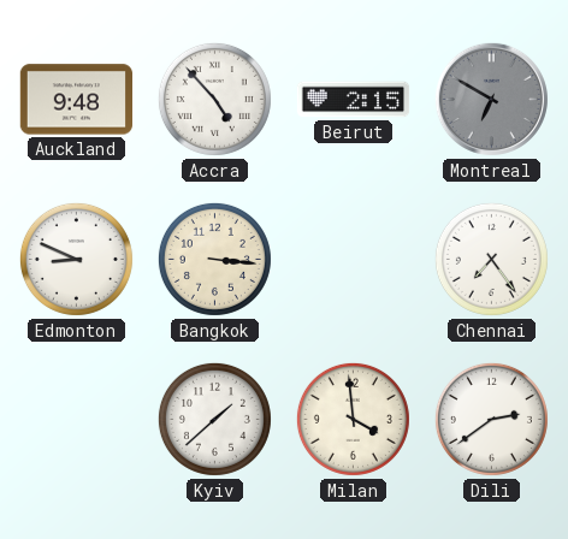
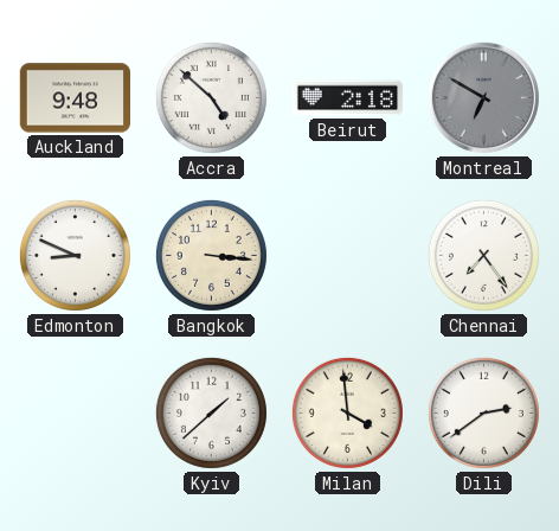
Accra: 4:53 -> 4:52
Beirut: 2:15 -> 2:18
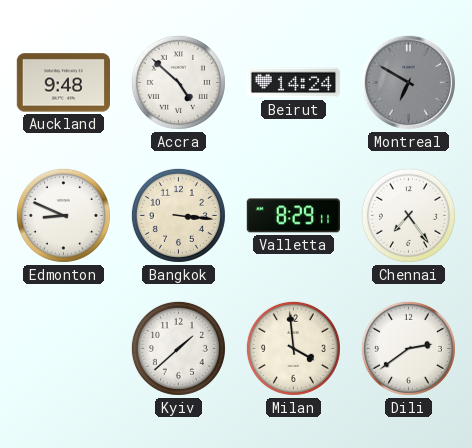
Beirut: 2:18 -> 14:24
Valletta: none -> 8:29
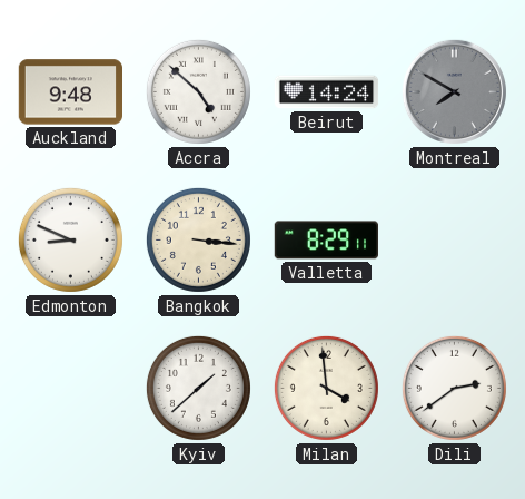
Montreal: 6:50 -> 7:50
Chennai: 7:24 -> none
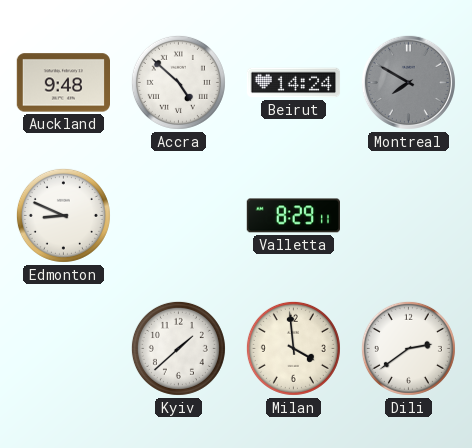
Bangkok: 3:16 -> none
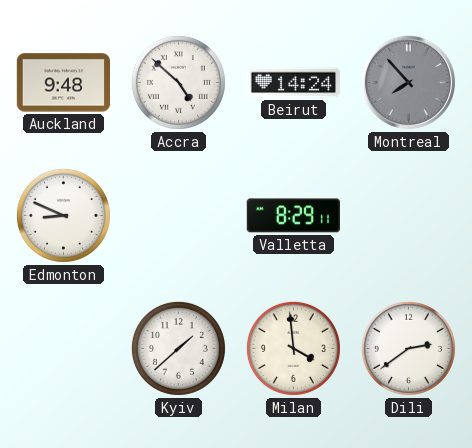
Montreal: 7:50 -> 7:53
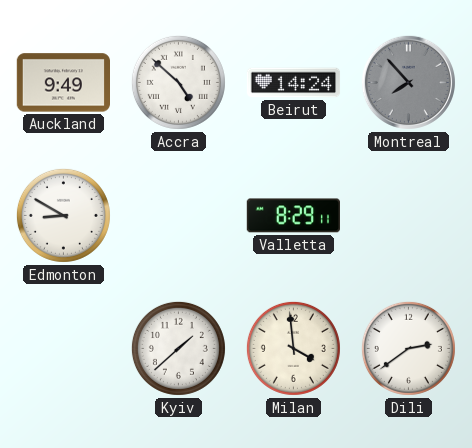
Auckland: 9:48 -> 9:49
Edmonton: 8:49 -> 8:50
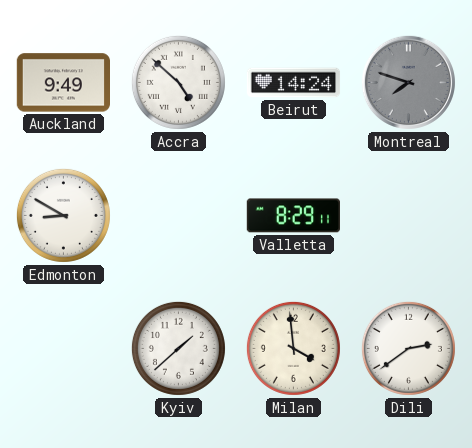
Montreal: 7:53 -> 7:48
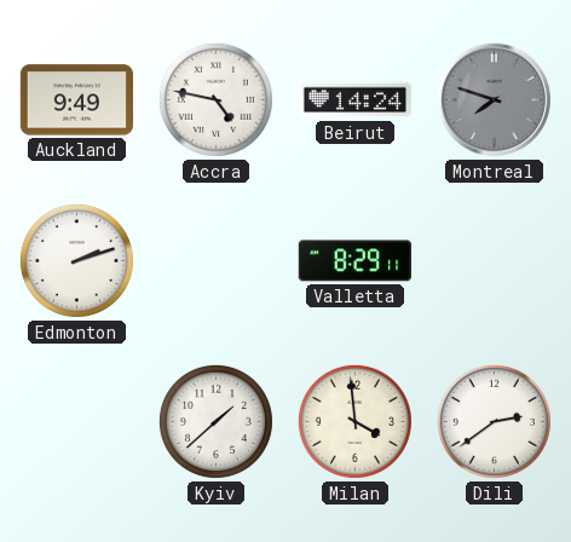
Accra: 4:52 -> 4:47
Edmonton: 8:50 -> 2:12
